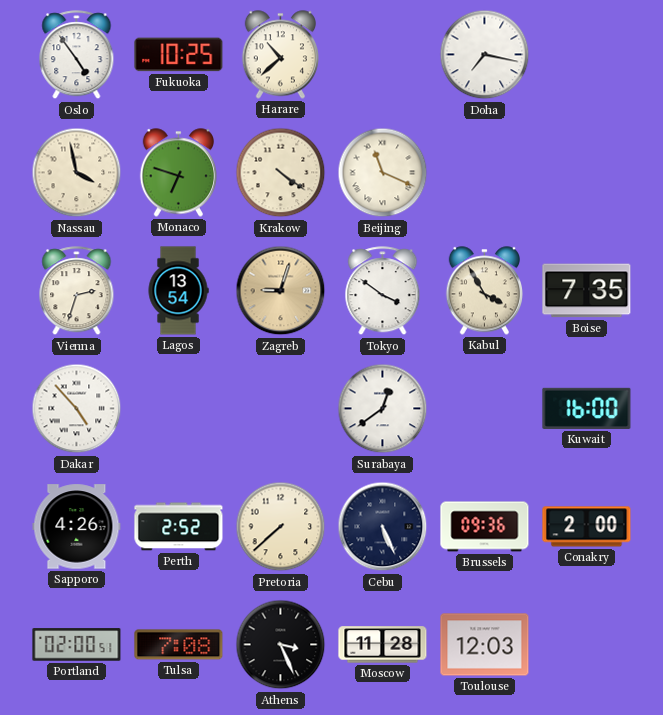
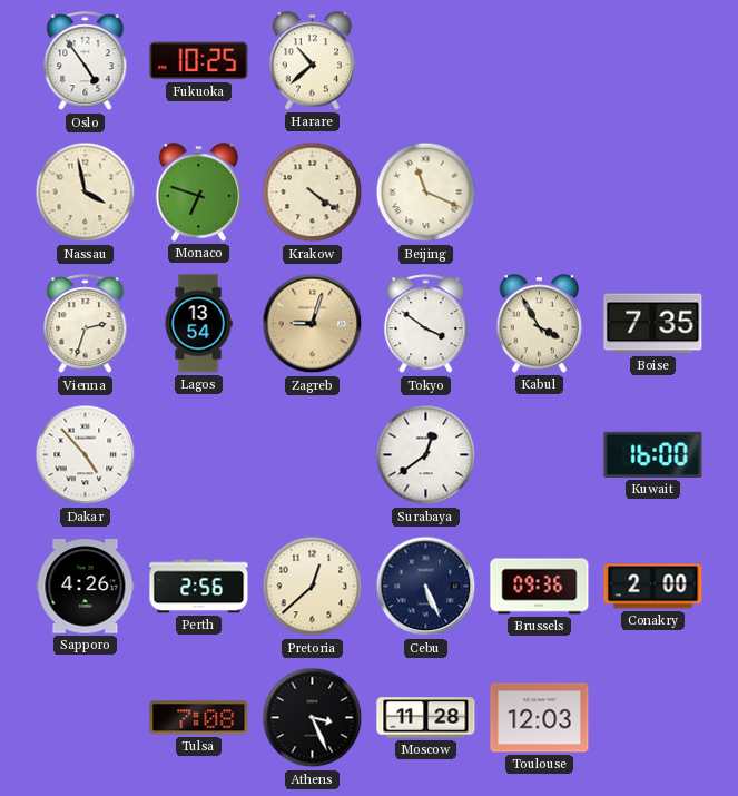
Doha: 7:17 -> none
Perth: 2:52 -> 2:56
Pretoria: 7:38 -> 12:38
Portland: 02:00 -> none
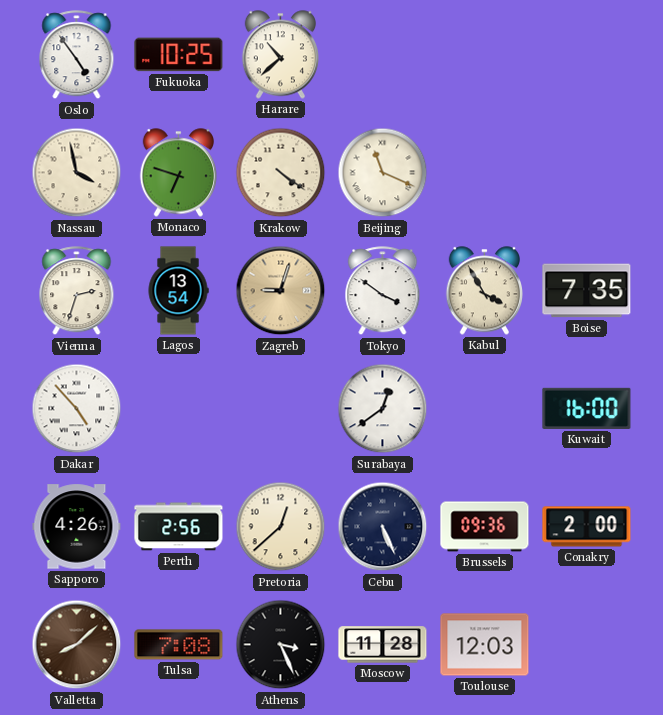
Valletta: none -> 8:08
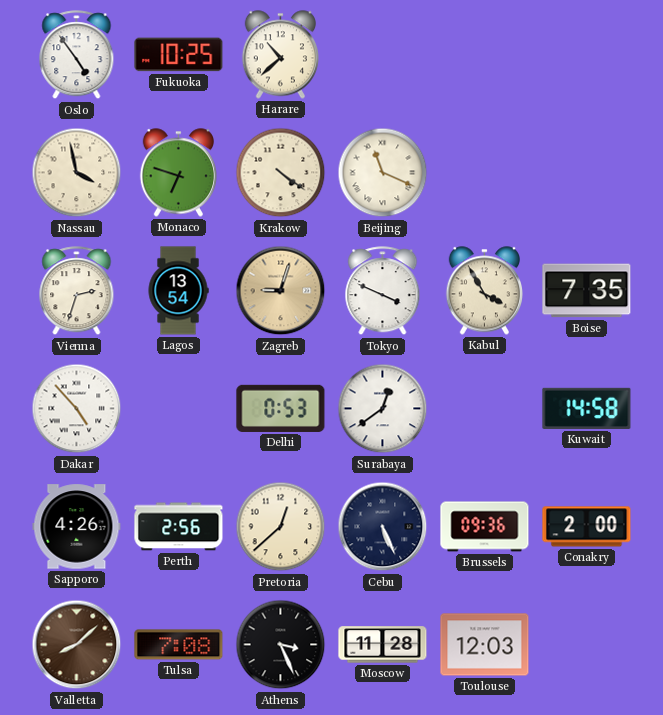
Tokyo: 3:51 -> 3:49
Delhi: none -> 0:53
Kuwait: 16:00 -> 14:58
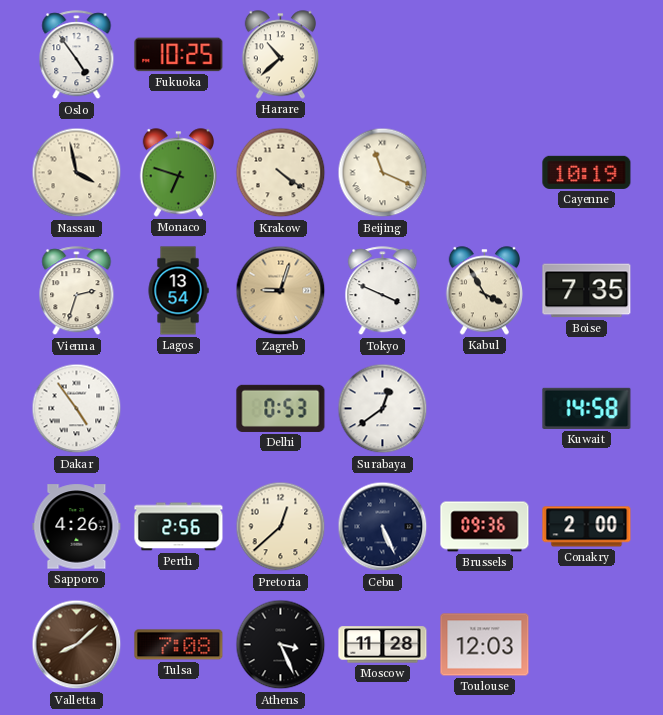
Cayenne: none -> 10:19
Dakar: 4:53 -> 4:54
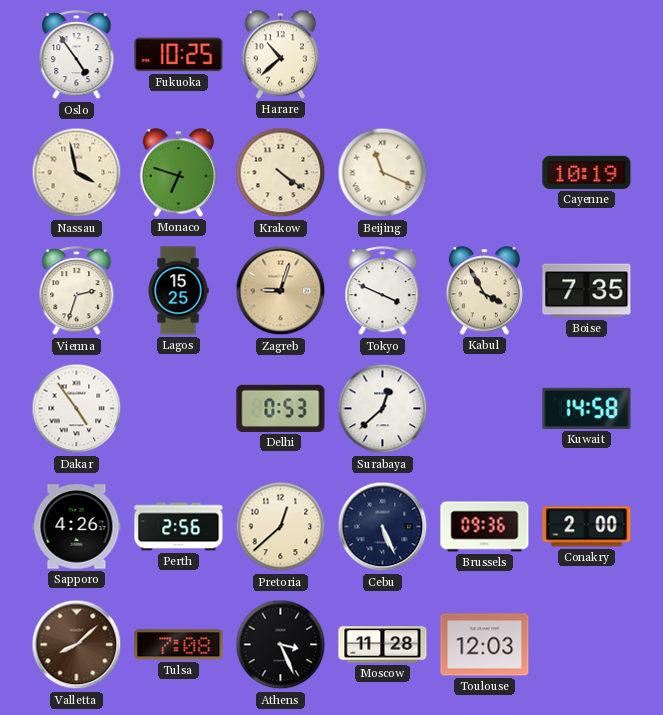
Lagos: 13:54 -> 15:25
Surabaya: 12:39 -> 12:38
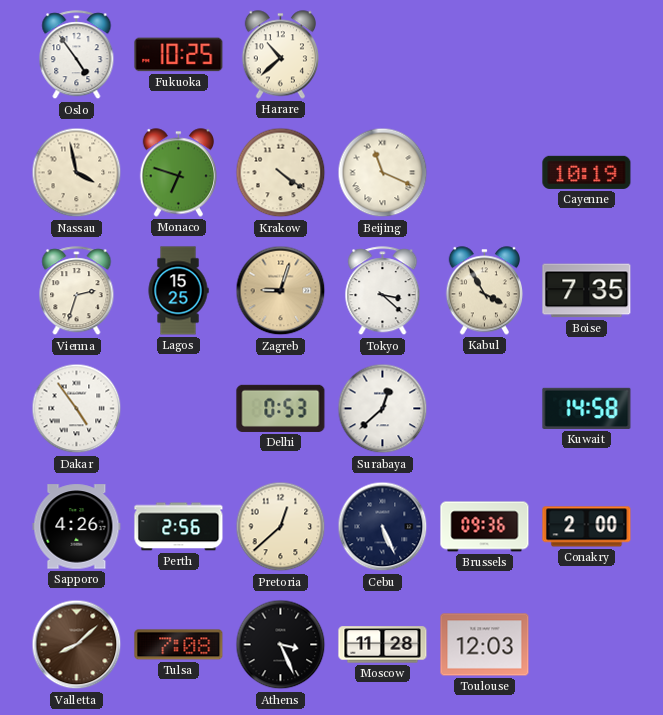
Tokyo: 3:49 -> 3:22
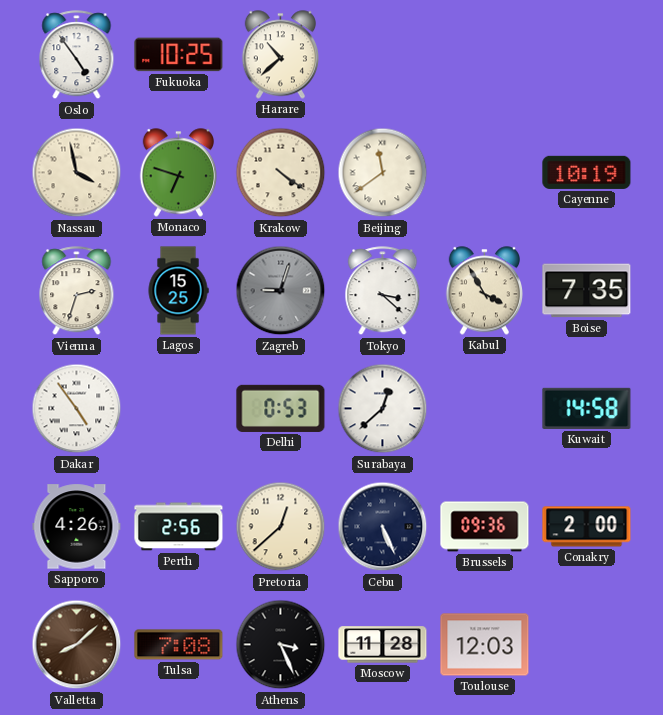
Beijing: 11:19 -> 11:39
Zagreb dial: champagne -> grey
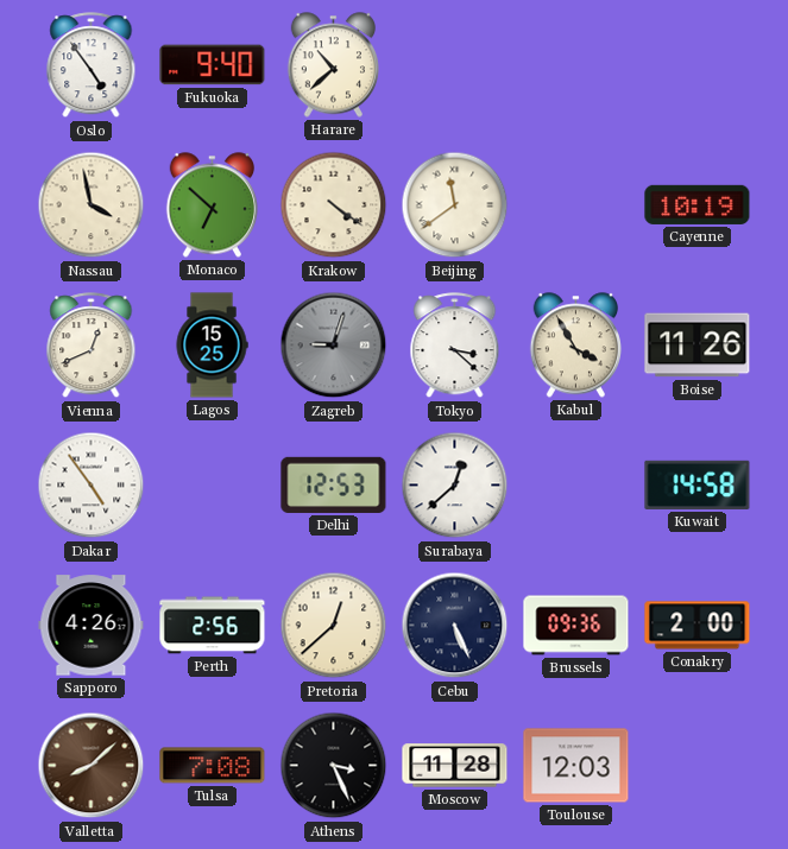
Fukuoka: 10:25 -> 9:40
Monaco: 6:48 -> 6:52
Vienna: 2:33 -> 12:41
Boise: 7:35 -> 11:26
Delhi: 0:53 -> 12:53
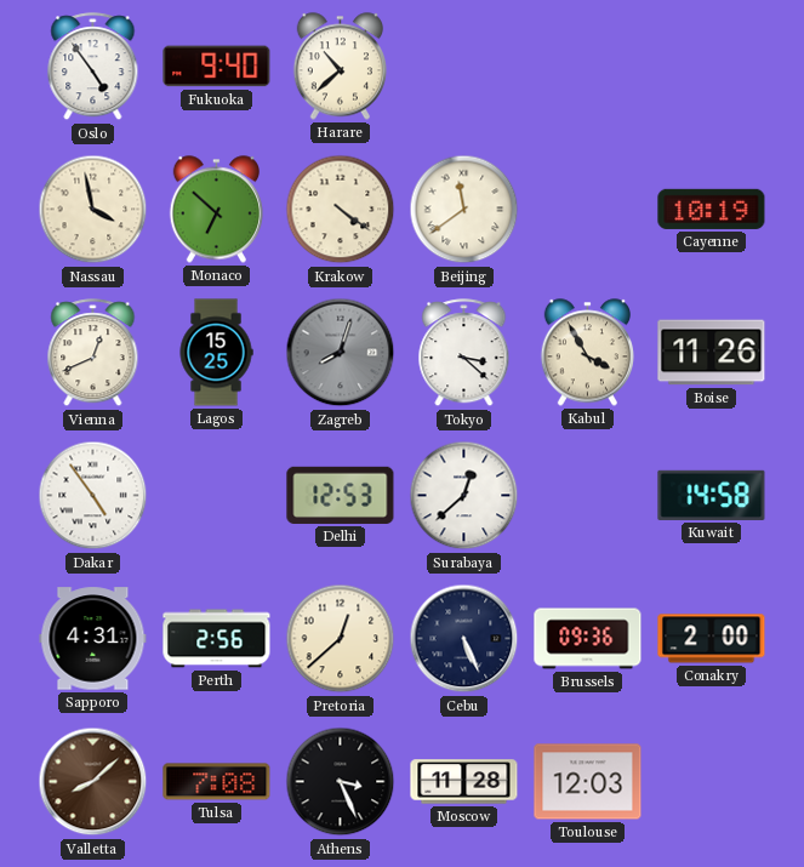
Zagreb: 9:03 -> 8:03
Sapporo: 4:26 -> 4:31
